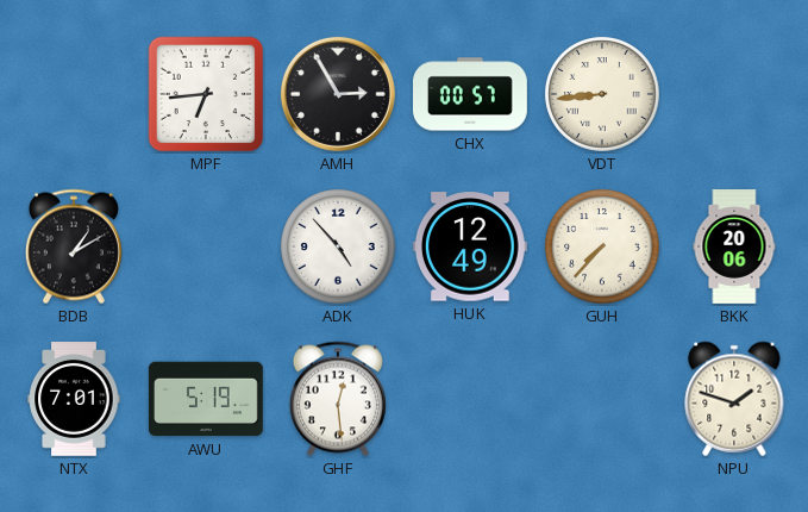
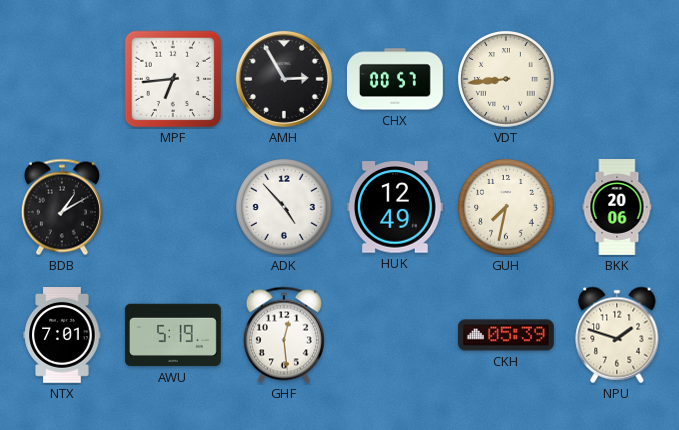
GUH: 7:37 -> 7:32
CKH: none -> 05:39
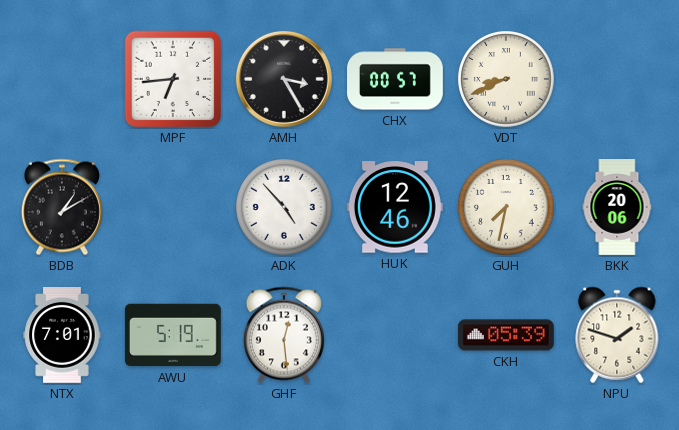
AMH: 2:55 -> 3:25
VDT: 8:44 -> 8:41
HUK: 12:49 -> 12:46
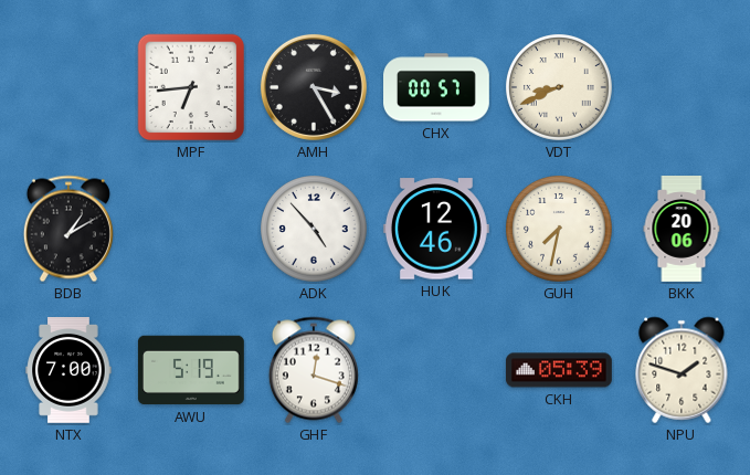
NTX: 7:01 -> 7:00
GHF: 12:29 -> 12:18
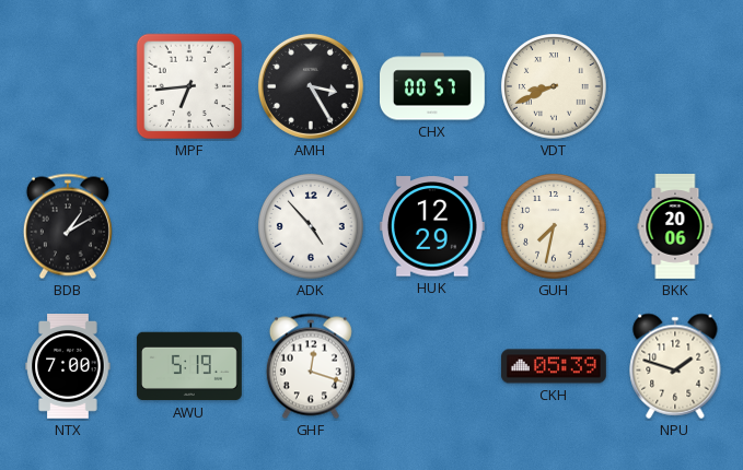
HUK: 12:46 -> 12:29
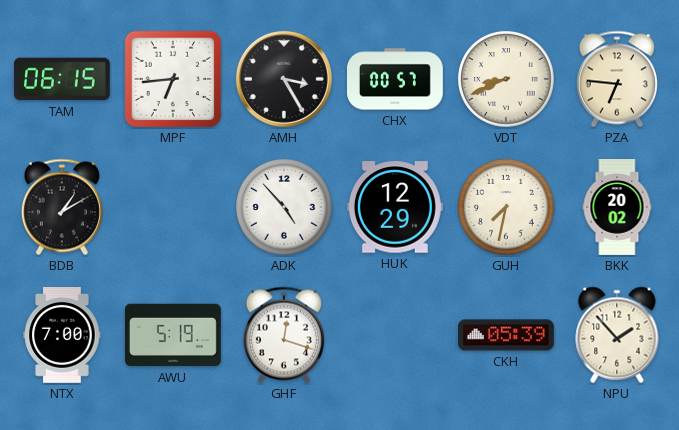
TAM: none -> 06:15
PZA: none -> 6:46
BKK: 20:06 -> 20:02
NPU: 1:48 -> 1:53
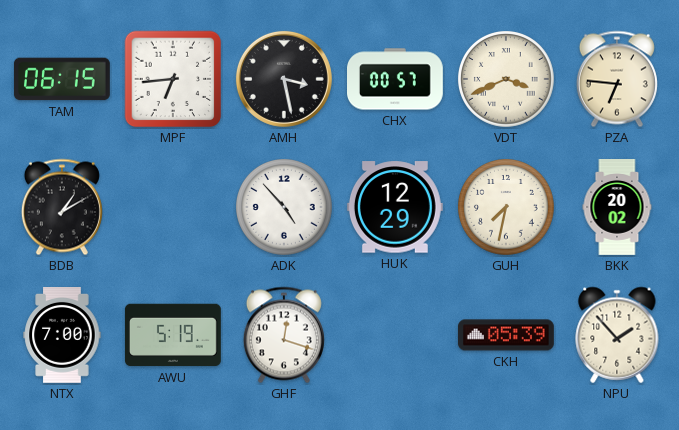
AMH: 3:25 -> 3:28
VDT: 8:41 -> 3:41
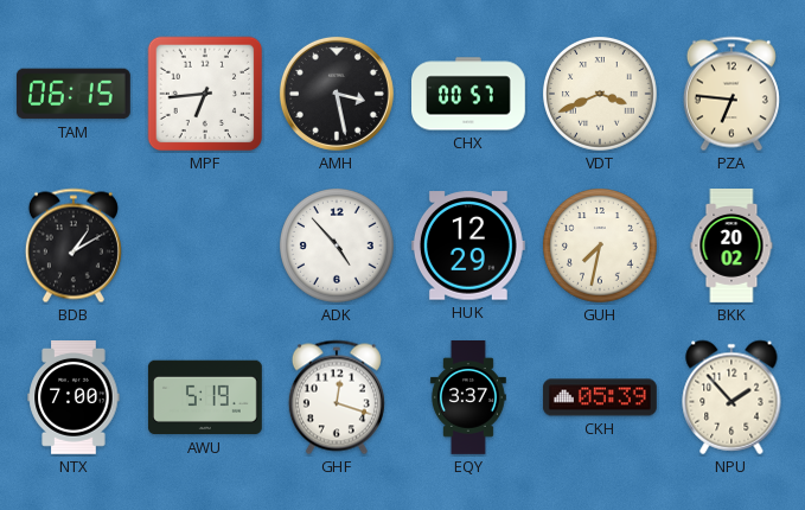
EQY: none -> 3:37
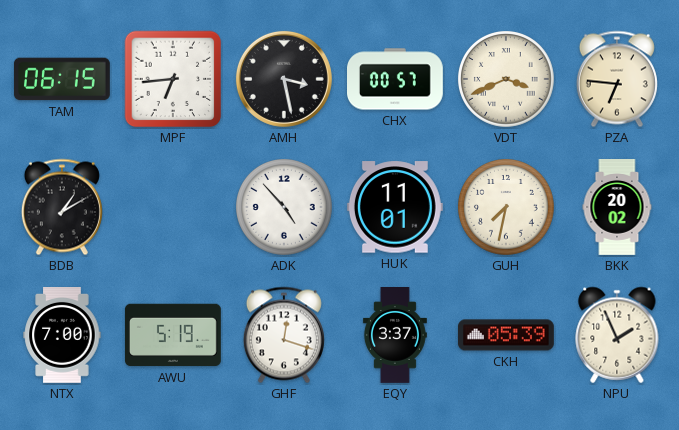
HUK: 12:29 -> 11:01
NPU: 1:53 -> 1:56
